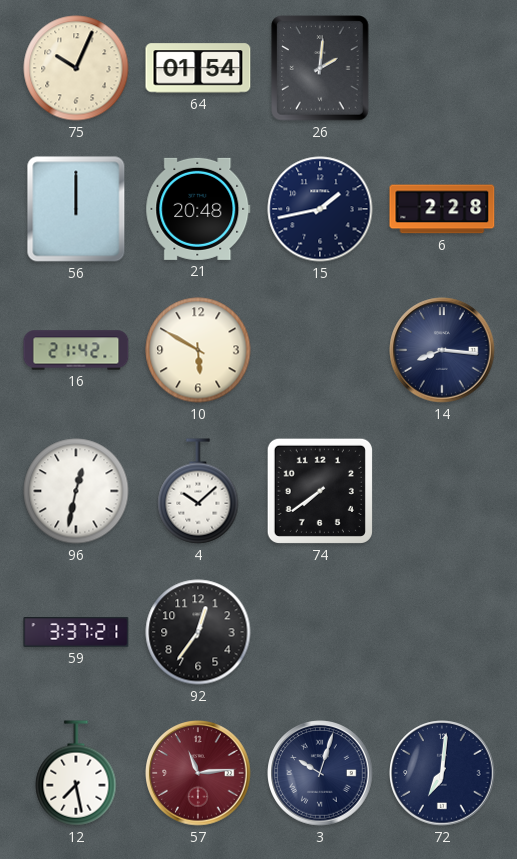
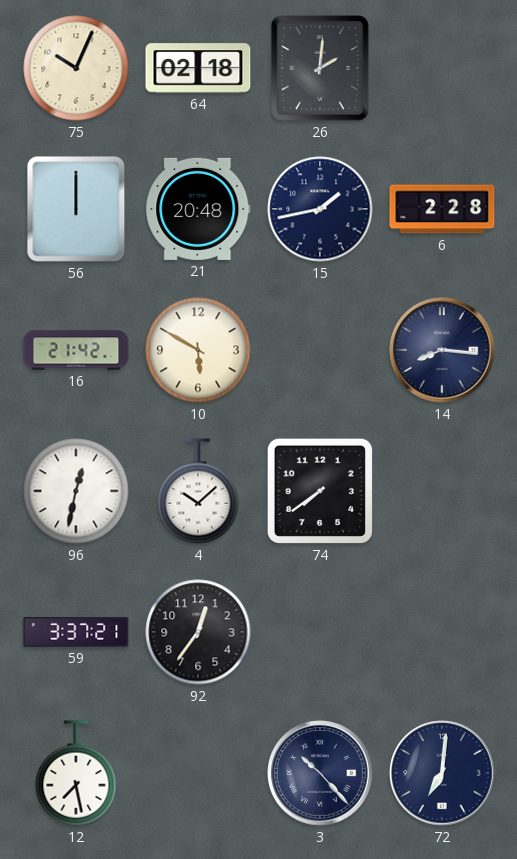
64: 01:54 -> 02:18
57: 11:14 -> none
3: 10:03 -> 10:23
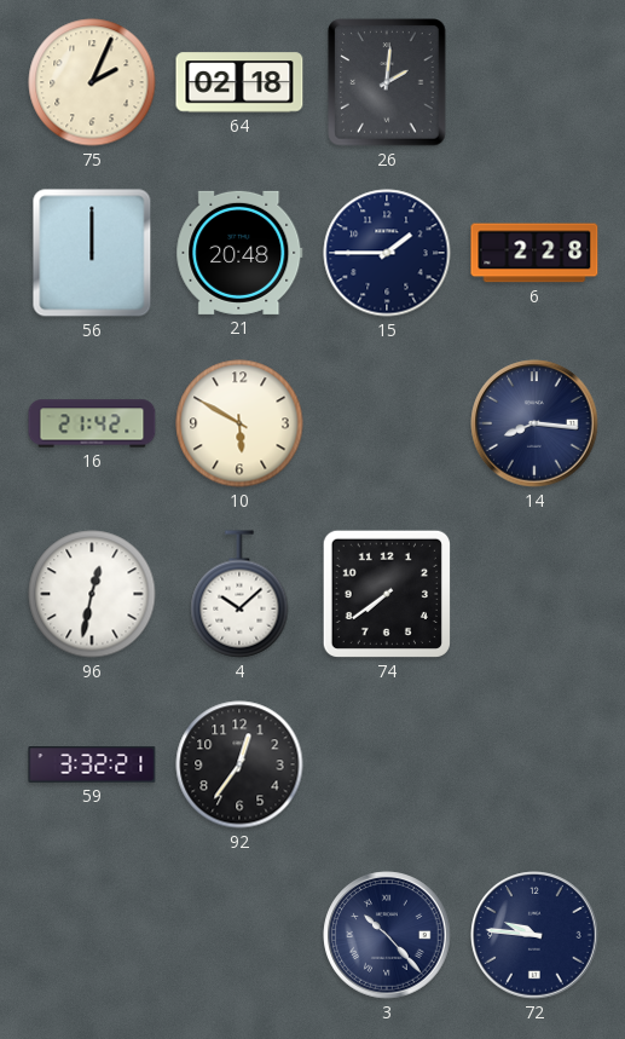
75: 10:04 -> 2:04
15: 1:43 -> 1:45
59: 3:37 -> 3:32
12: 7:28 -> none
72: 7:01 -> 9:46
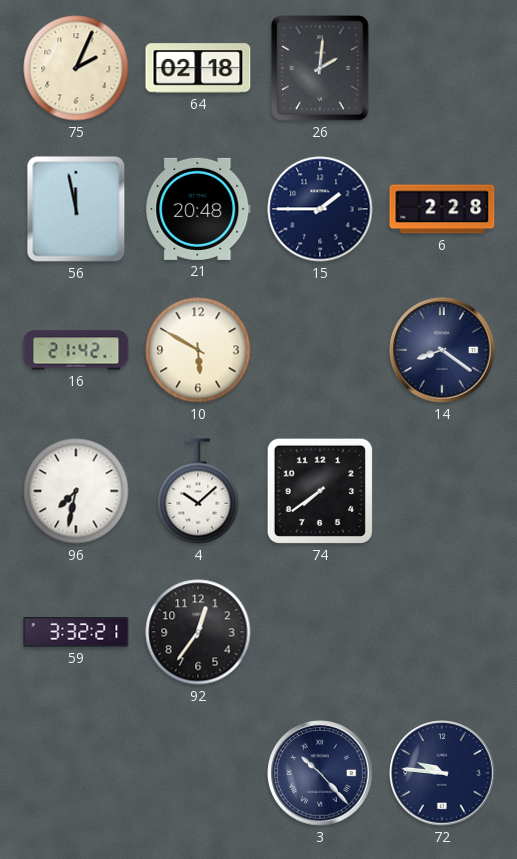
56: 12:00 -> 11:58
14: 8:16 -> 8:21
96: 12:32 -> 7:32
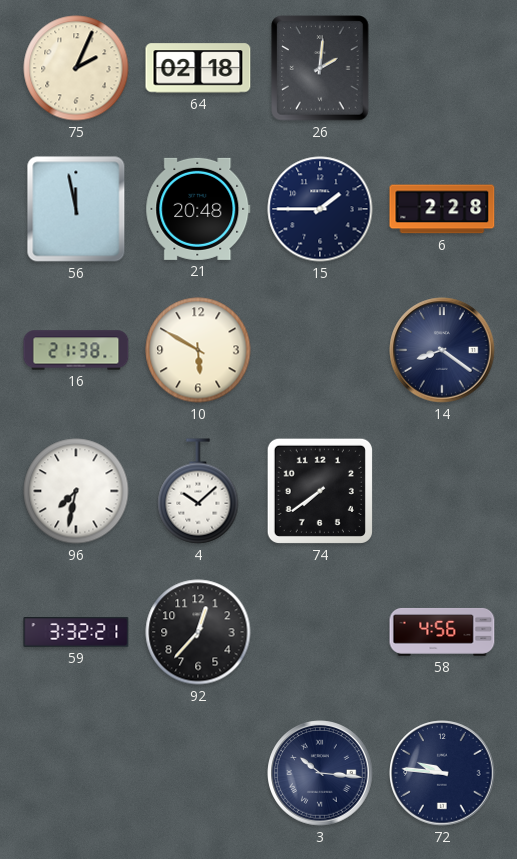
16: 21:42 -> 21:38
92: 12:36 -> 12:37
58: none -> 4:56
3: 10:23 -> 10:16
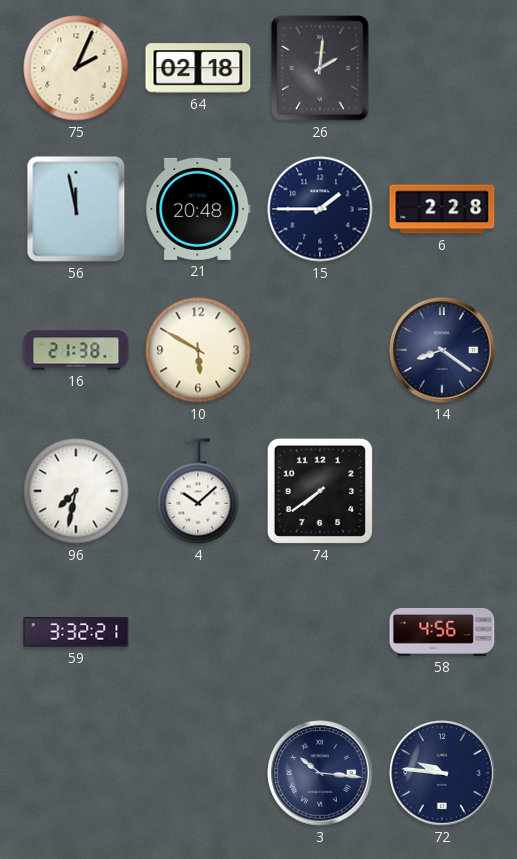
92: 12:37 -> none
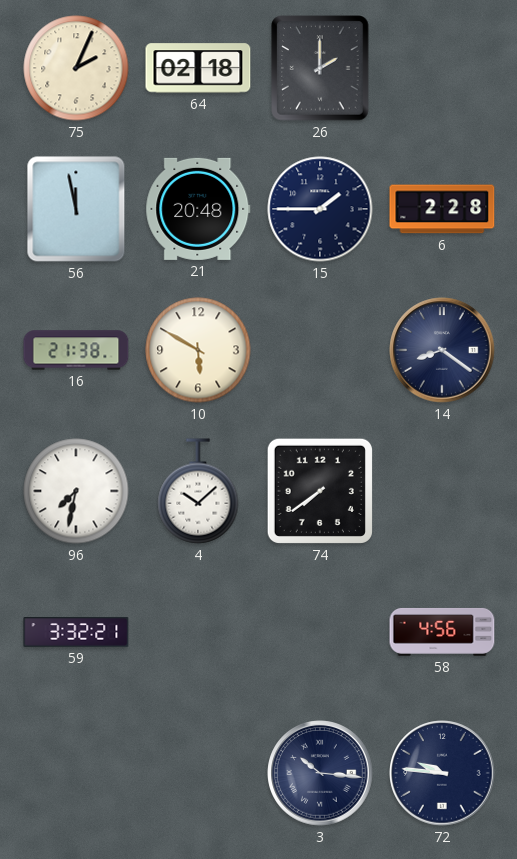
26: 2:01 -> 2:00
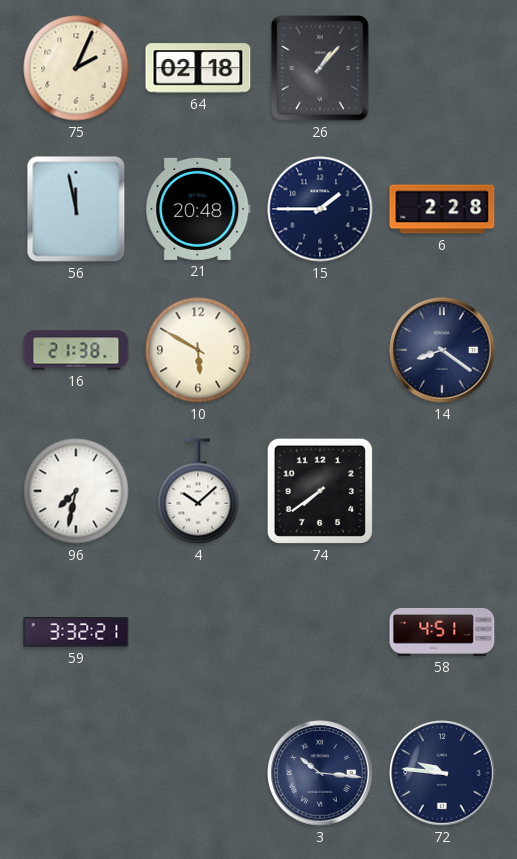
26: 2:00 -> 1:07
58: 4:56 -> 4:51
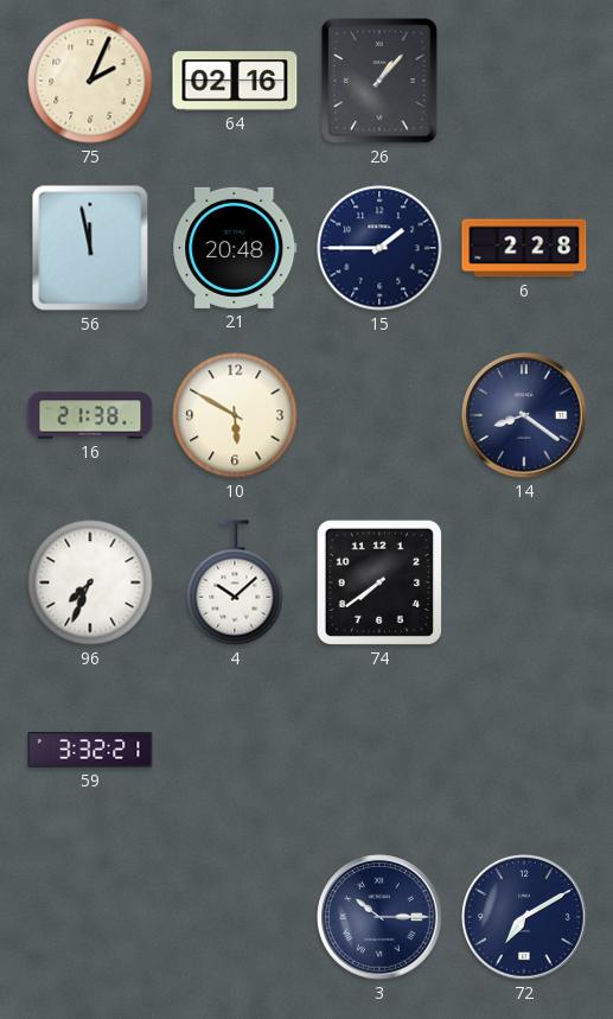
64: 02:18 -> 02:16
96: 7:32 -> 7:34
58: 4:51 -> none
3: 10:16 -> 10:15
72: 9:46 -> 7:10
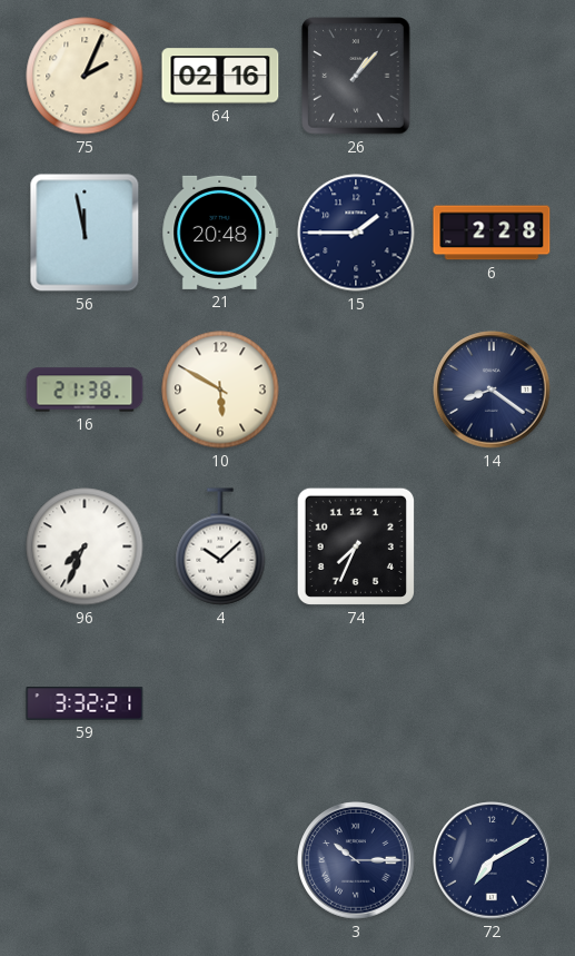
74: 7:39 -> 7:34
